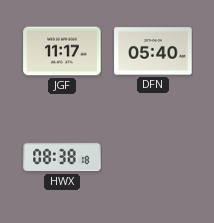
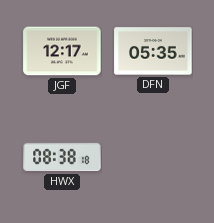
JGF: 11:17 -> 12:17
DFN: 05:40 -> 05:35
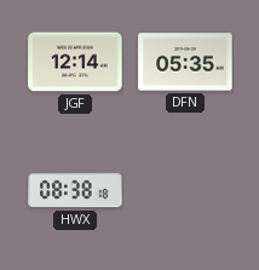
JGF: 12:17 -> 12:14
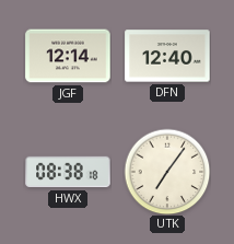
DFN: 05:35 -> 12:40
UTK: none -> 7:06
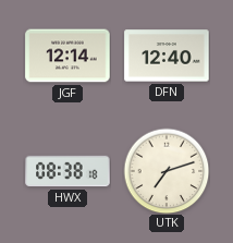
UTK: 7:06 -> 7:12
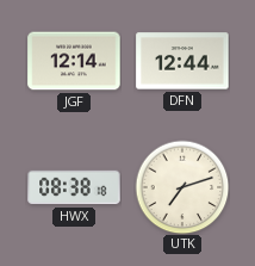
DFN: 12:40 -> 12:44
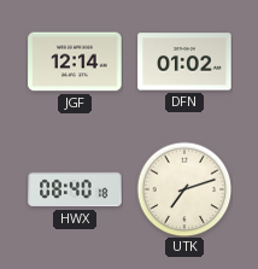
DFN: 12:44 -> 01:02
HWX: 08:38 -> 08:40
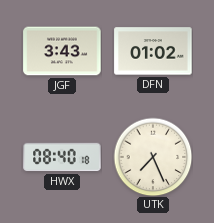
JGF: 12:14 -> 3:43
UTK: 7:12 -> 7:26
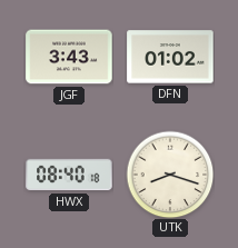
UTK: 7:26 -> 8:18
